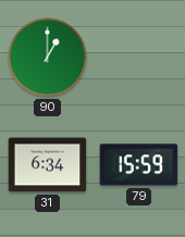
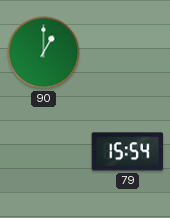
31: 6:34 -> none
79: 15:59 -> 15:54
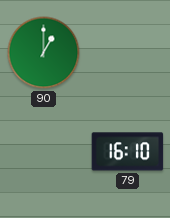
79: 15:54 -> 16:10
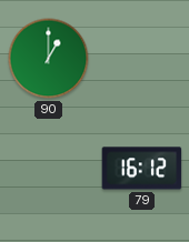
79: 16:10 -> 16:12
